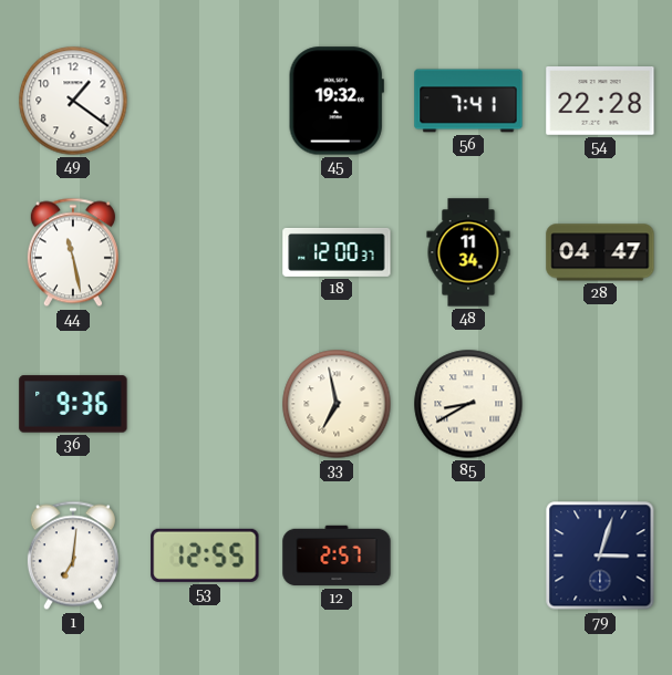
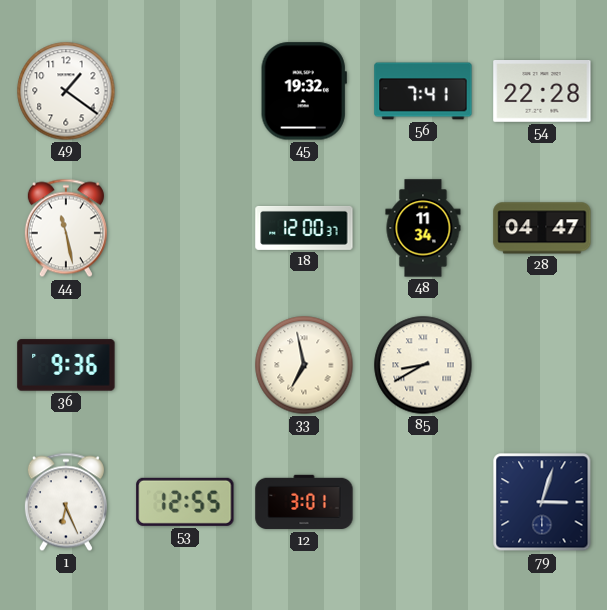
1: 7:01 -> 6:26
12: 2:57 -> 3:01
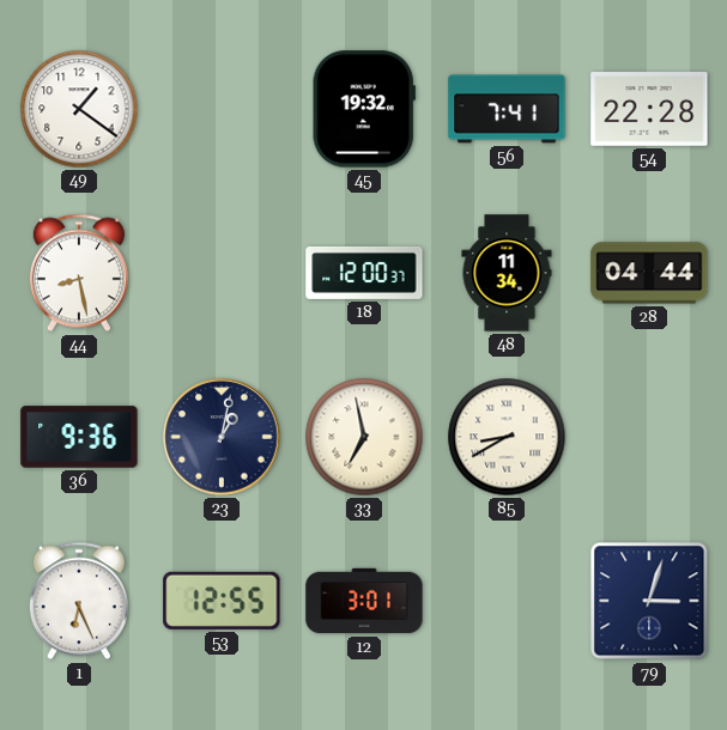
44: 11:28 -> 8:28
28: 04:47 -> 04:44
23: none -> 1:02
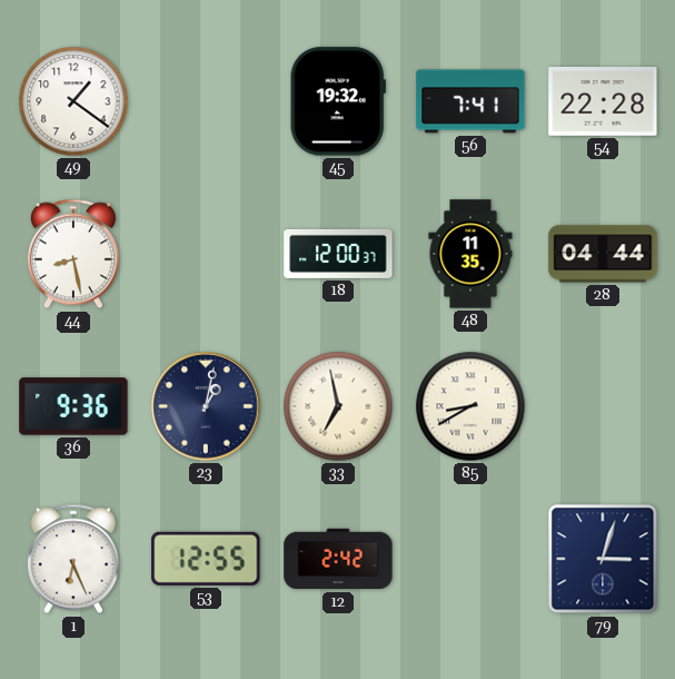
48: 11:34 -> 11:35
12: 3:01 -> 2:42
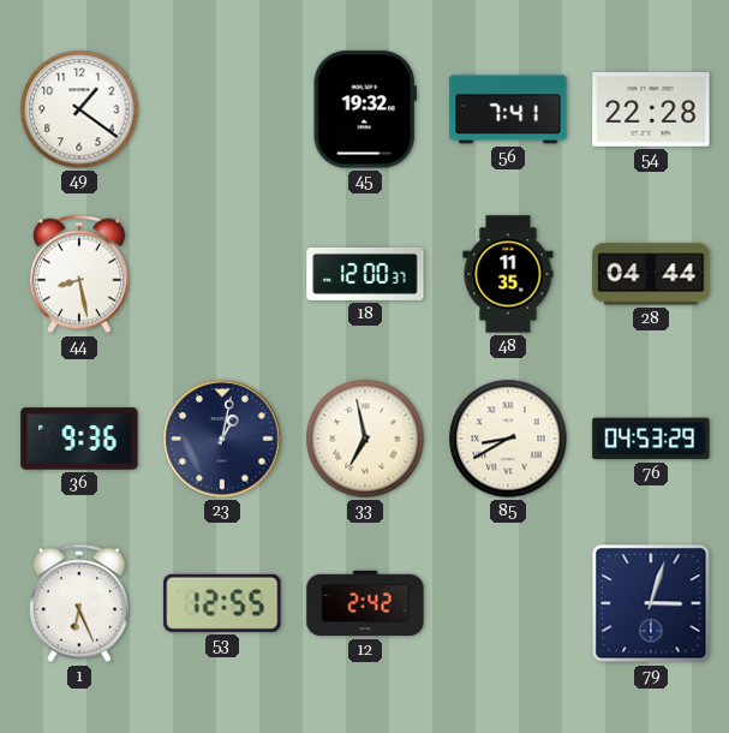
76: none -> 04:53
